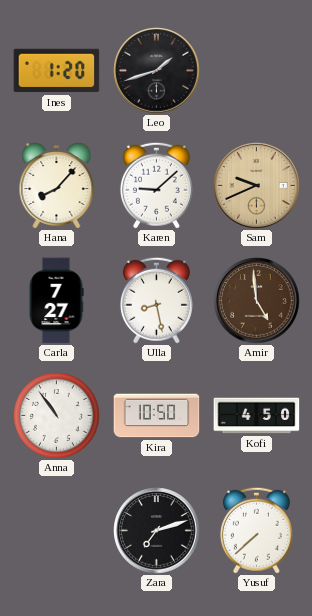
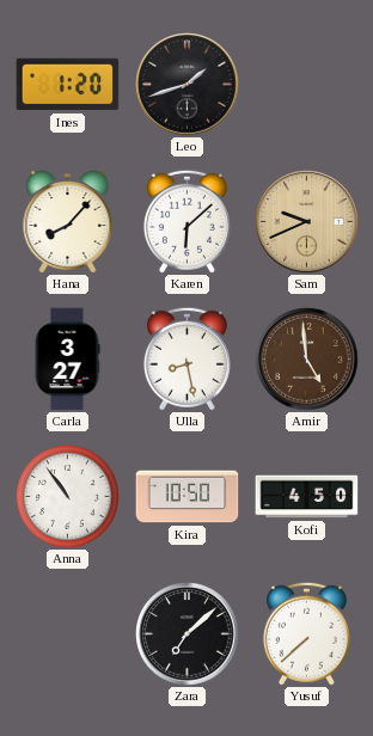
Karen: 9:08 -> 6:08
Carla: 7:27 -> 3:27
Zara: 7:12 -> 7:08
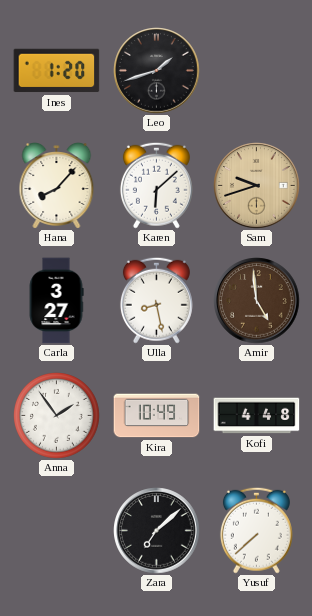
Sam: 9:41 -> 9:42
Anna: 10:54 -> 1:54
Kira: 10:50 -> 10:49
Kofi: 4:50 -> 4:48
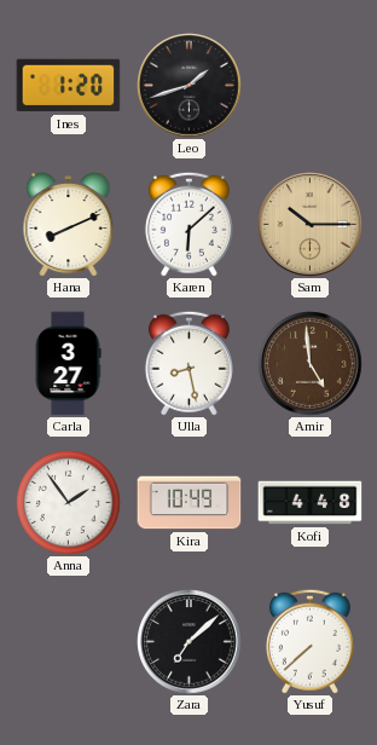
Hana: 8:07 -> 8:11
Sam: 9:42 -> 10:15
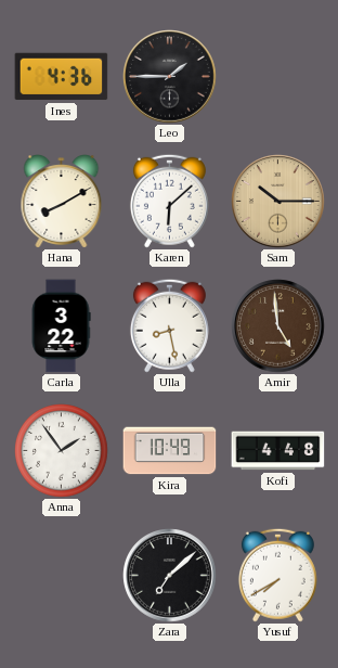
Ines: 1:20 -> 4:36
Leo: 1:42 -> 1:45
Hana: 8:11 -> 8:10
Carla: 3:27 -> 3:22
Yusuf: 7:38 -> 7:40
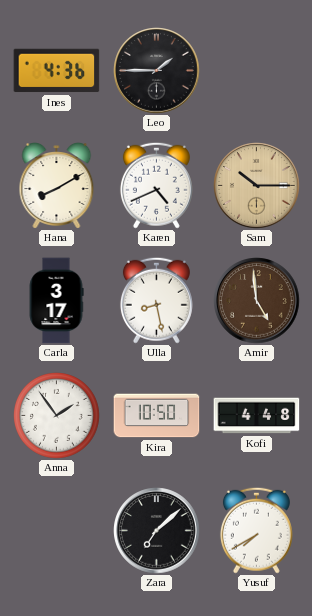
Karen: 6:08 -> 4:41
Carla: 3:22 -> 3:17
Kira: 10:49 -> 10:50
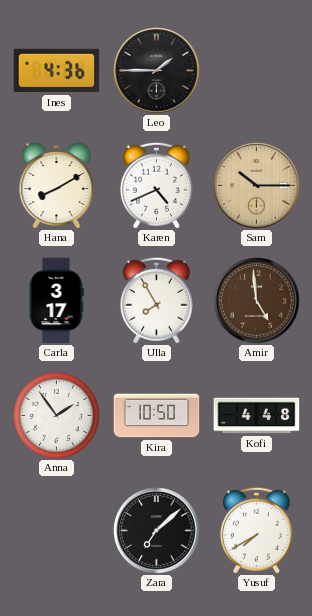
Ulla: 8:28 -> 7:55
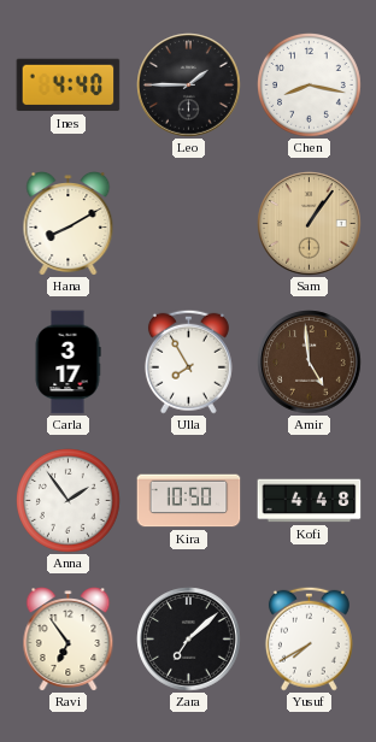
Ines: 4:36 -> 4:40
Chen: none -> 8:17
Karen: 4:41 -> none
Sam: 10:15 -> 1:06
Ravi: none -> 6:54
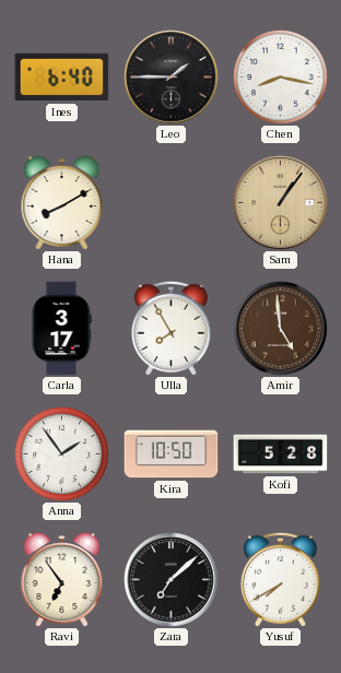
Ines: 4:40 -> 6:40
Kofi: 4:48 -> 5:28
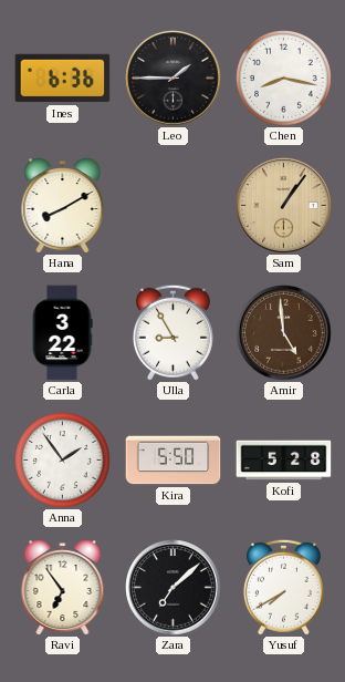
Ines: 6:40 -> 6:36
Carla: 3:17 -> 3:22
Ulla: 7:55 -> 8:55
Kira: 10:50 -> 5:50
